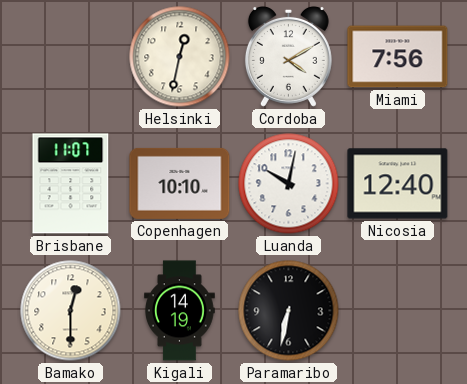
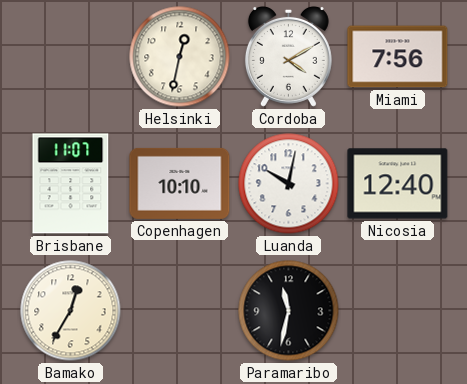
Bamako: 12:30 -> 12:35
Kigali: 14:19 -> none
Paramaribo: 6:32 -> 11:32
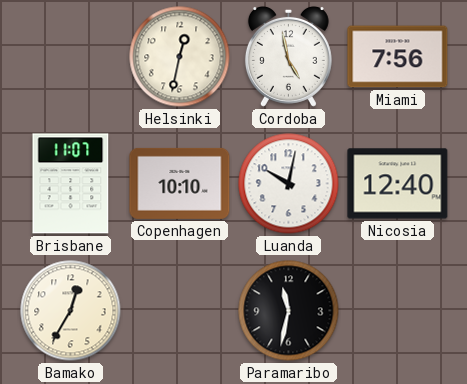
Cordoba: 4:10 -> 4:58
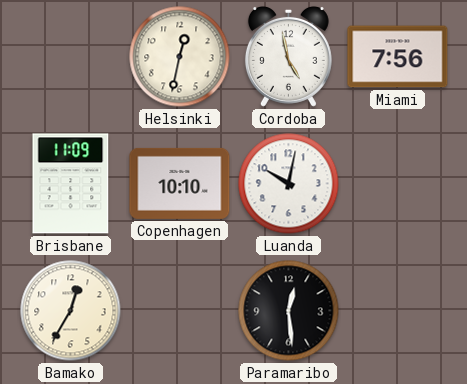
Brisbane: 11:07 -> 11:09
Nicosia: 12:40 -> none
Paramaribo: 11:32 -> 12:29
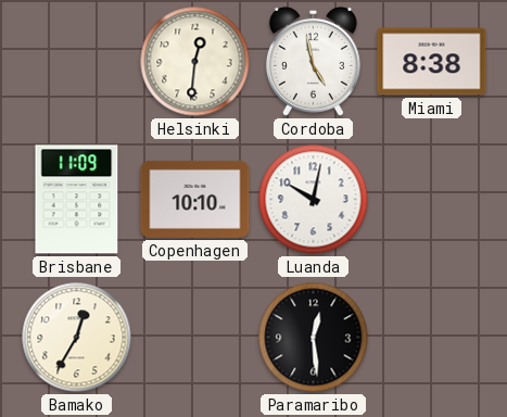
Helsinki: 12:32 -> 12:31
Miami: 7:56 -> 8:38
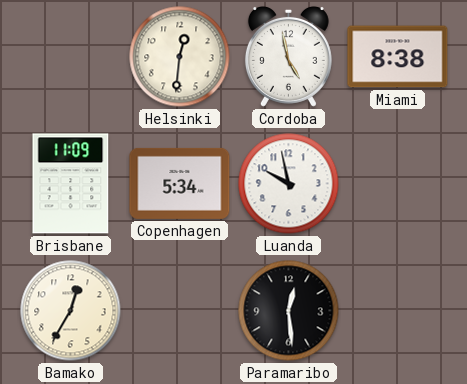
Copenhagen: 10:10 -> 5:34
Luanda: 10:02 -> 9:58
